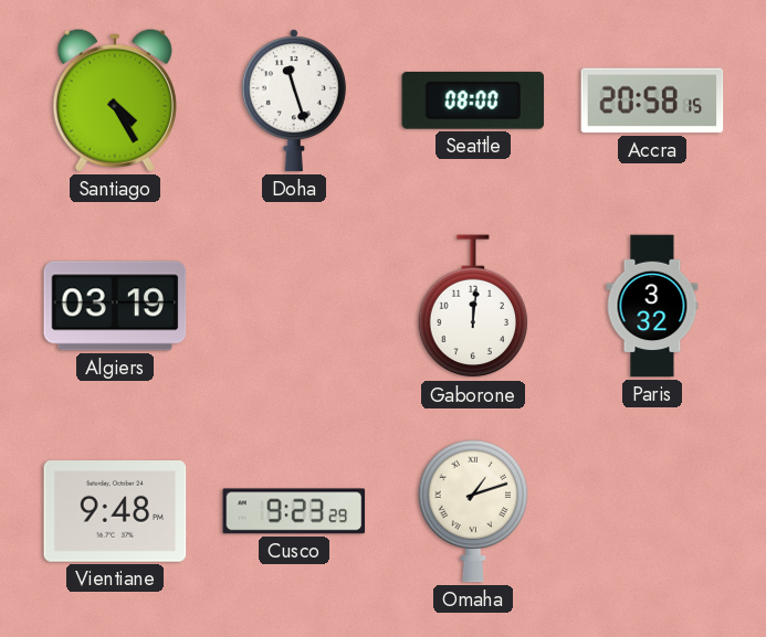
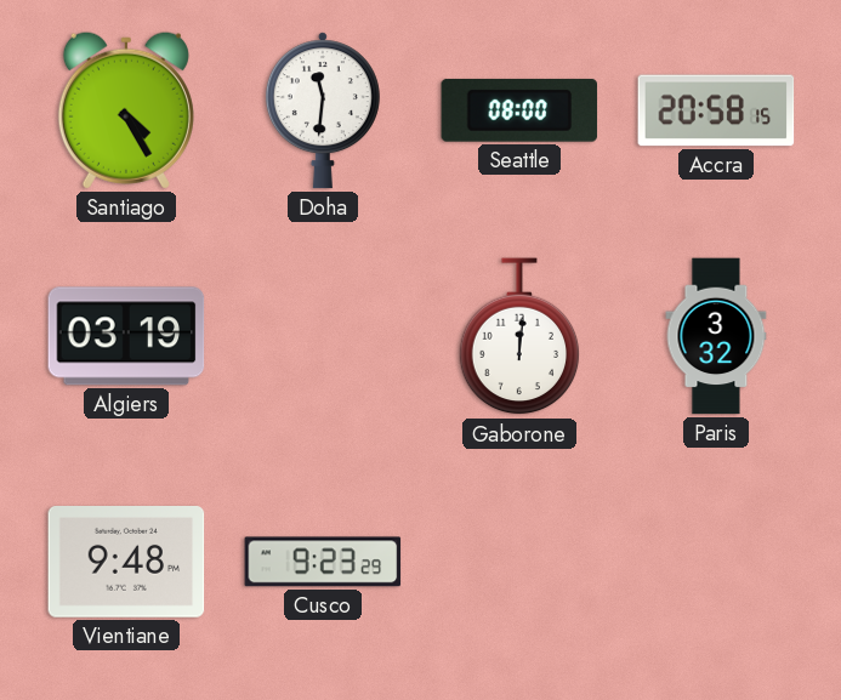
Doha: 11:27 -> 11:31
Omaha: 1:12 -> none
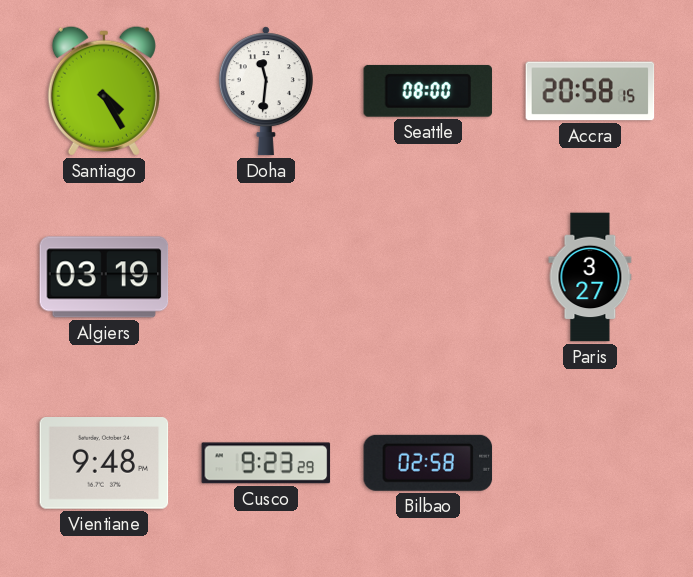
Gaborone: 12:01 -> none
Paris: 3:32 -> 3:27
Bilbao: none -> 02:58
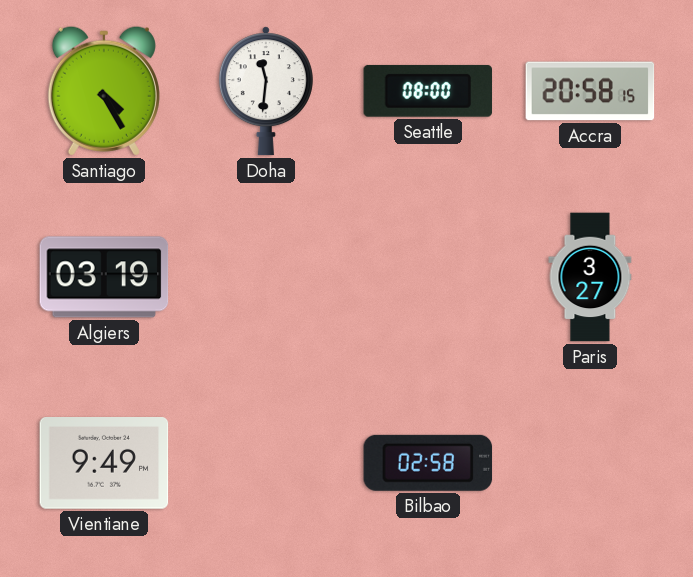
Vientiane: 9:48 -> 9:49
Cusco: 9:23 -> none
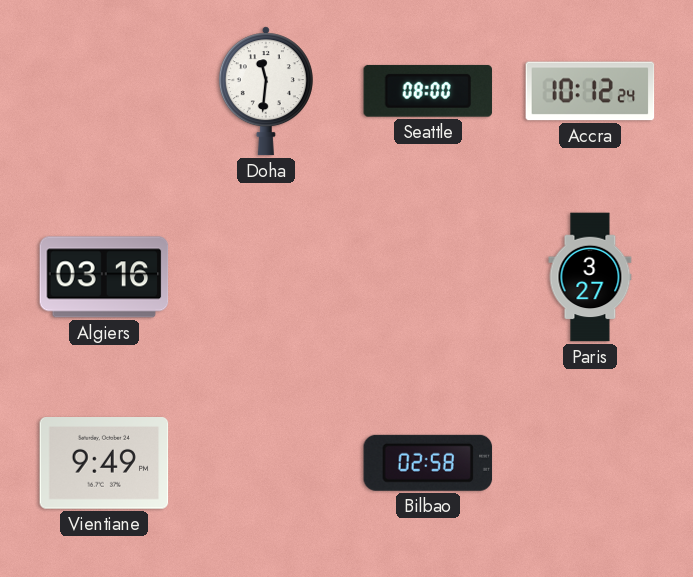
Santiago: 4:25 -> none
Accra: 20:58 -> 10:12
Algiers: 03:19 -> 03:16
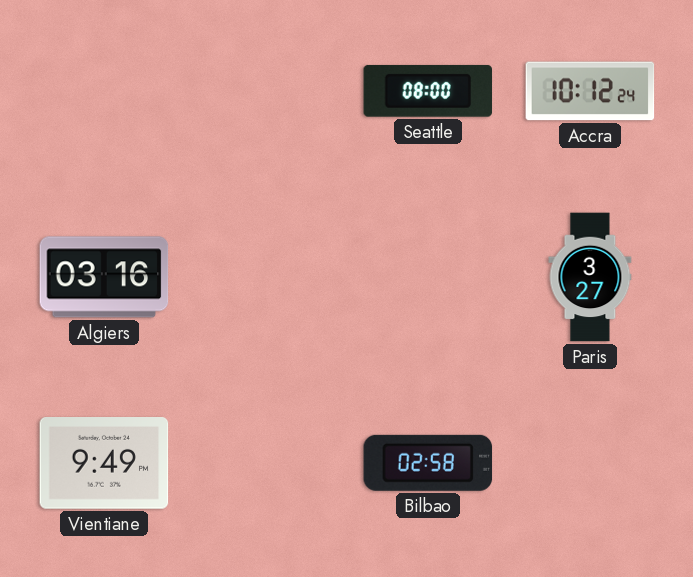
Doha: 11:31 -> none
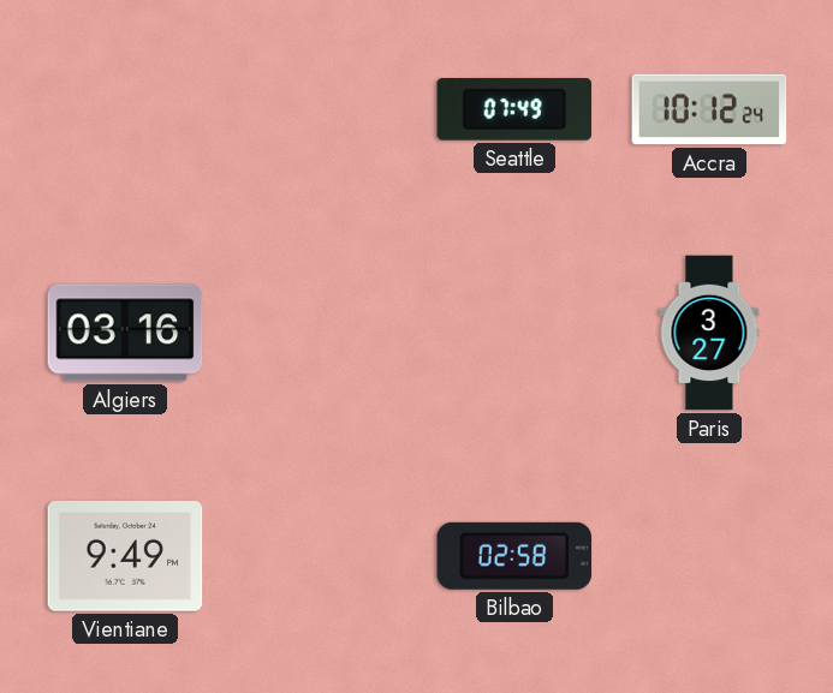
Seattle: 08:00 -> 07:49
